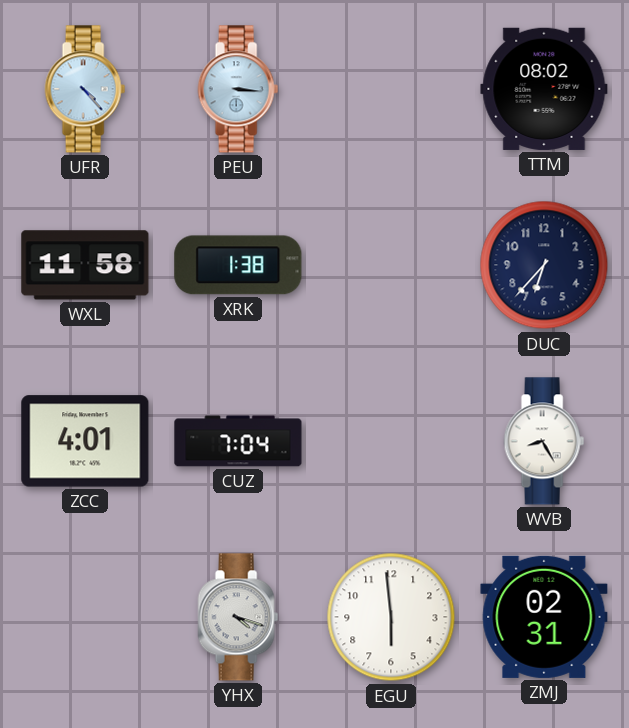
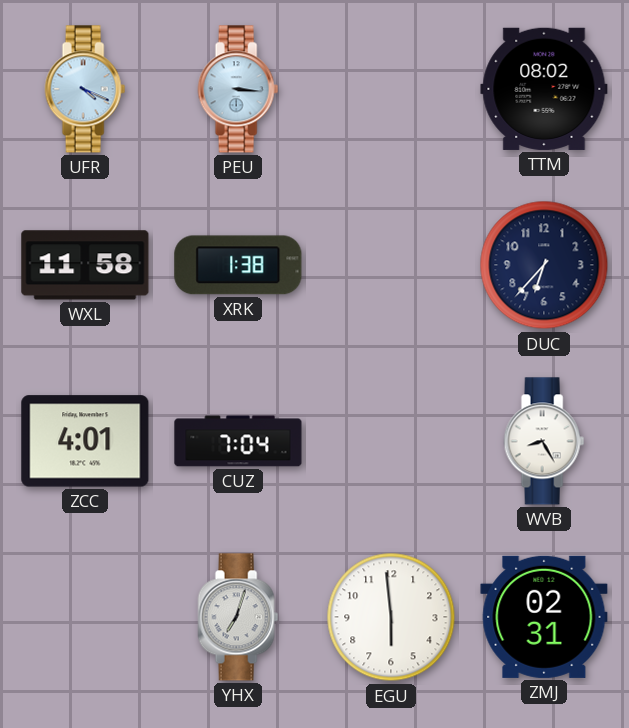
UFR: 4:23 -> 4:19
YHX: 4:18 -> 7:03
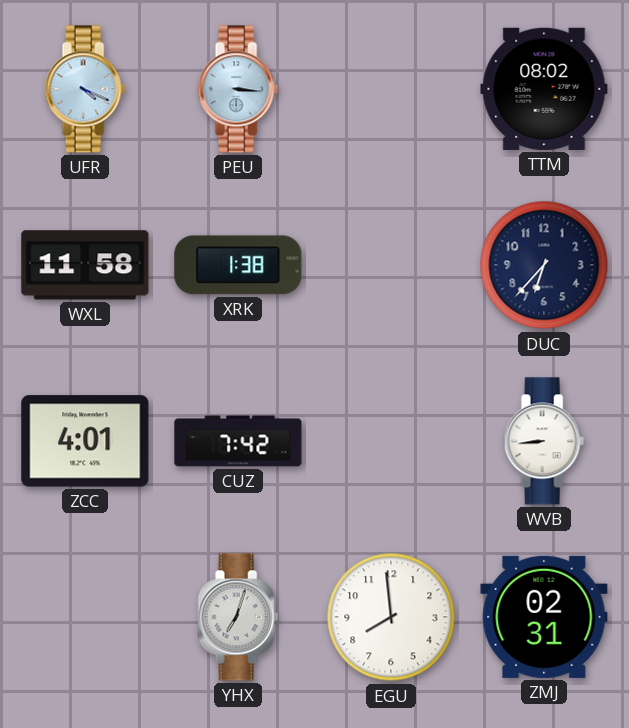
CUZ: 7:04 -> 7:42
WVB: 8:25 -> 8:44
EGU: 5:59 -> 7:59
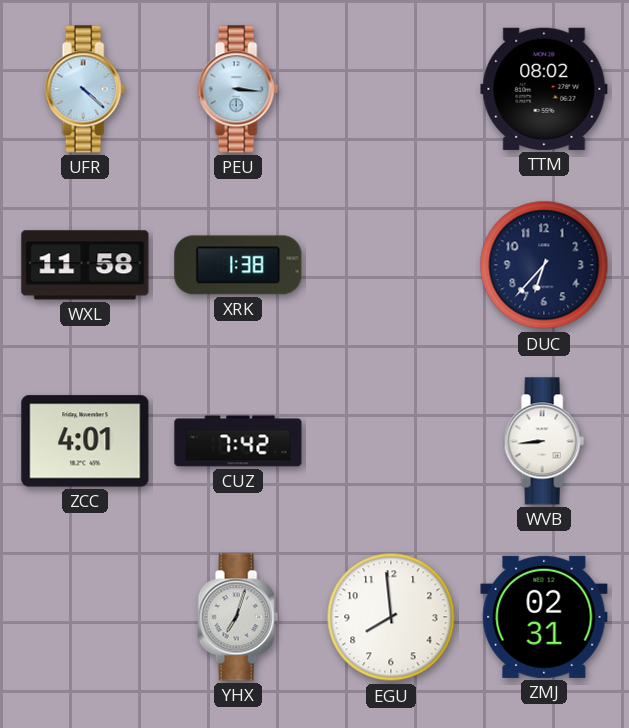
UFR: 4:19 -> 4:22
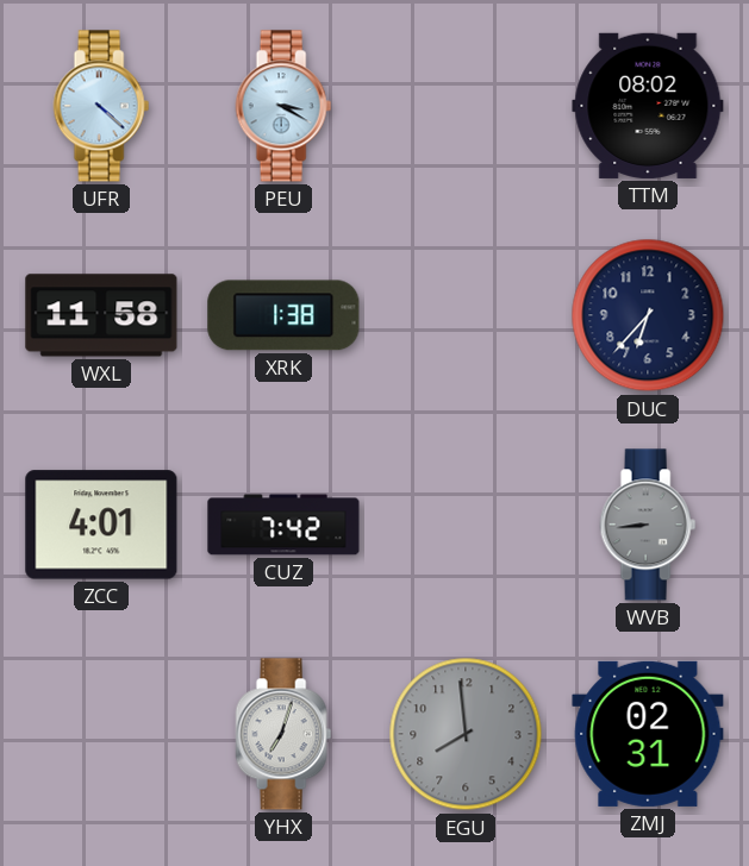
PEU: 3:16 -> 3:20
WVB dial: white -> grey
EGU dial: white -> grey
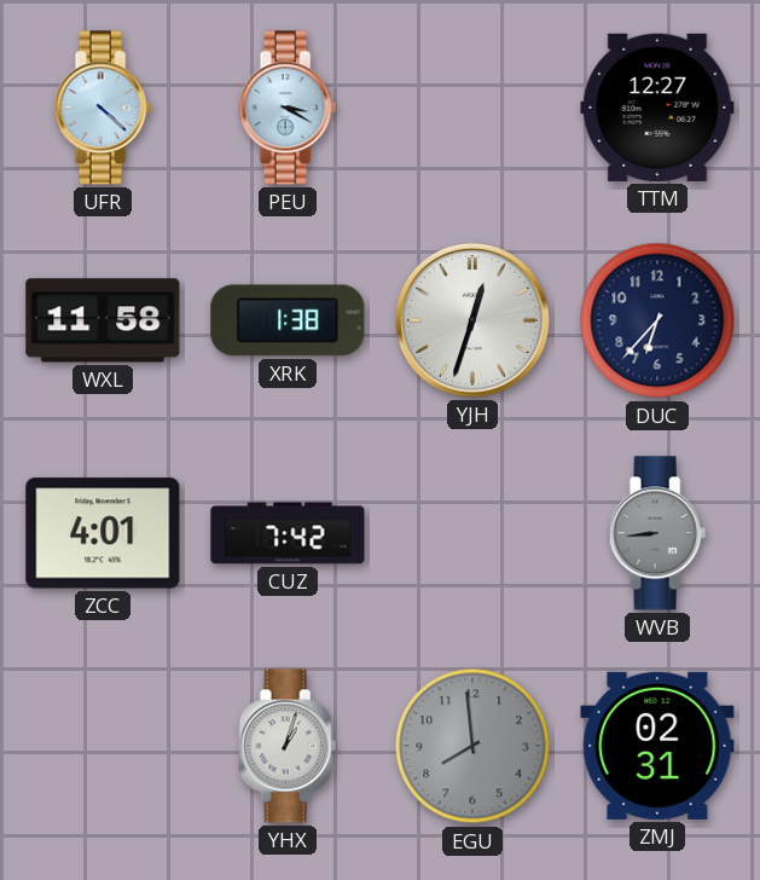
TTM: 08:02 -> 12:27
YJH: none -> 12:33
YHX: 7:03 -> 1:03
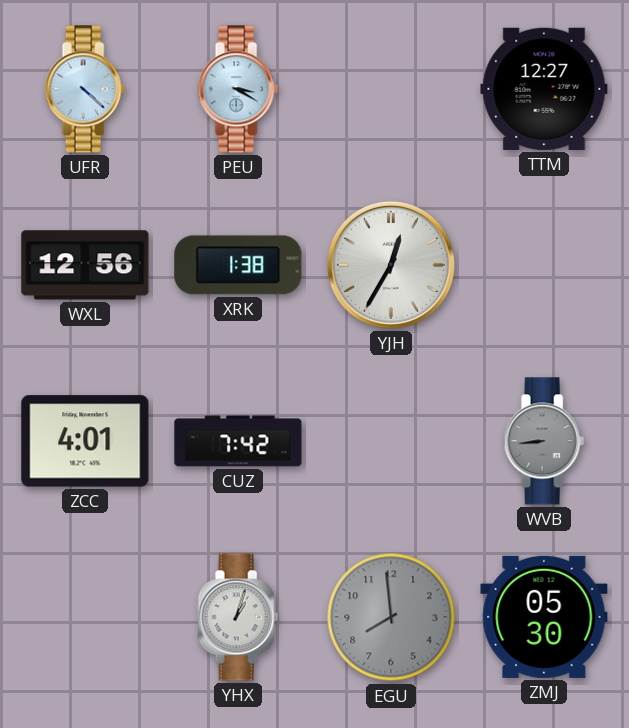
WXL: 11:58 -> 12:56
YJH: 12:33 -> 12:35
DUC: 6:37 -> none
ZMJ: 02:31 -> 05:30
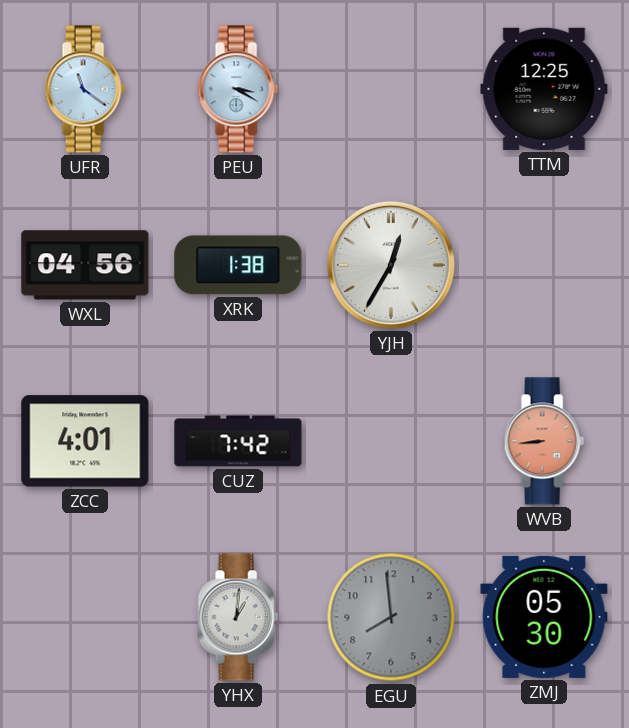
UFR: 4:22 -> 11:21
TTM: 12:27 -> 12:25
WXL: 12:56 -> 04:56
WVB dial: grey -> salmon
YHX: 1:03 -> 1:01
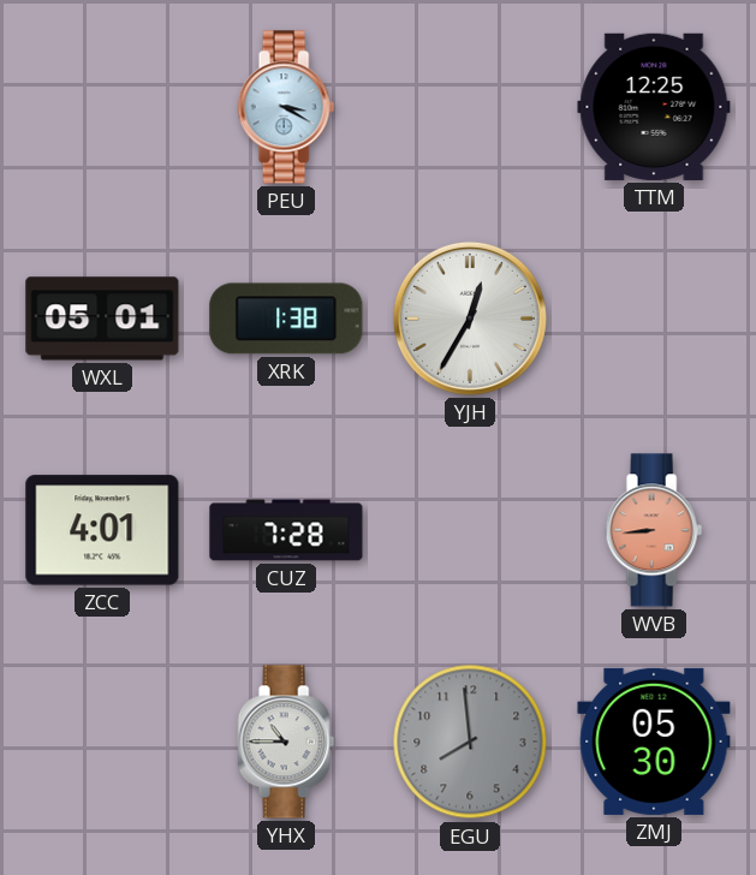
UFR: 11:21 -> none
WXL: 04:56 -> 05:01
CUZ: 7:42 -> 7:28
YHX: 1:01 -> 10:45
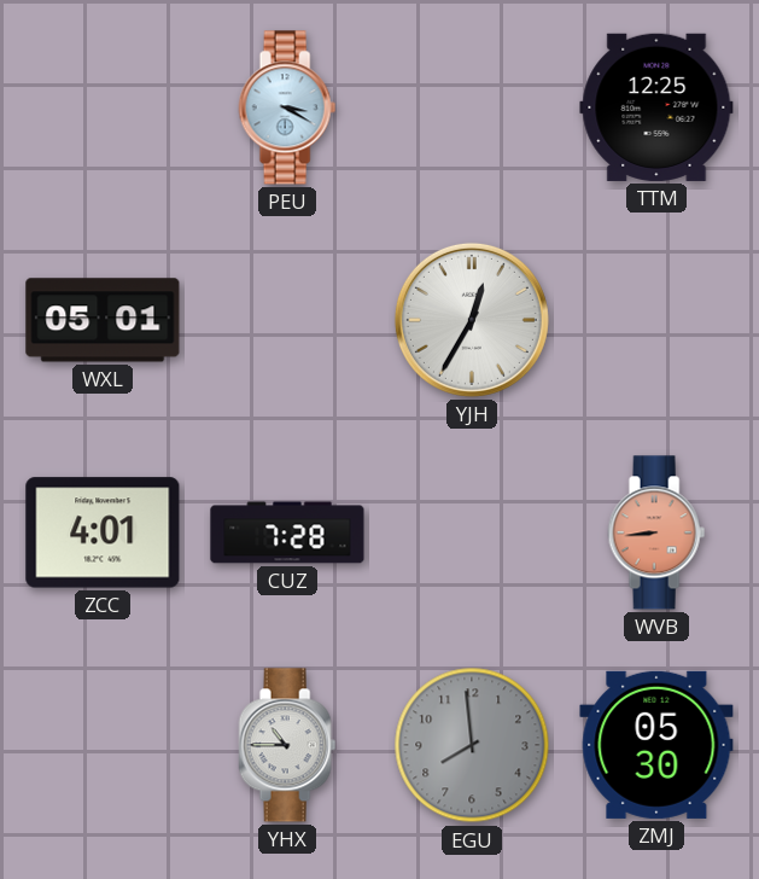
XRK: 1:38 -> none
